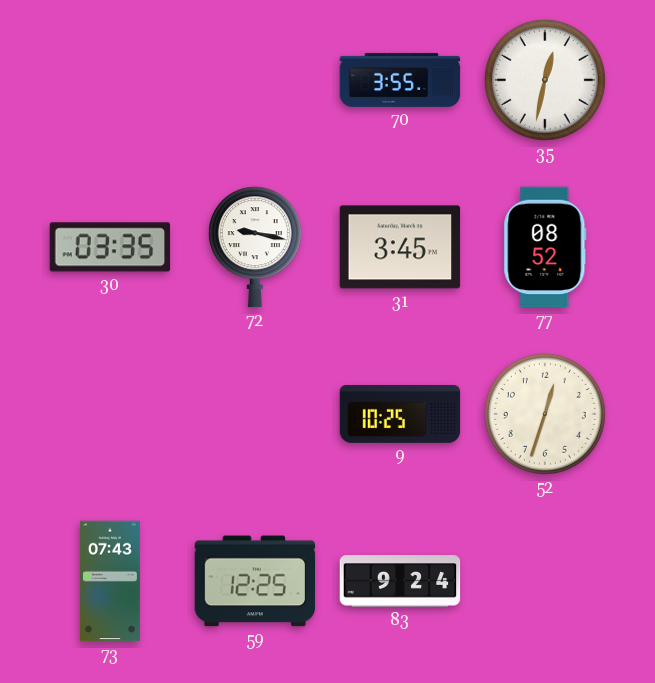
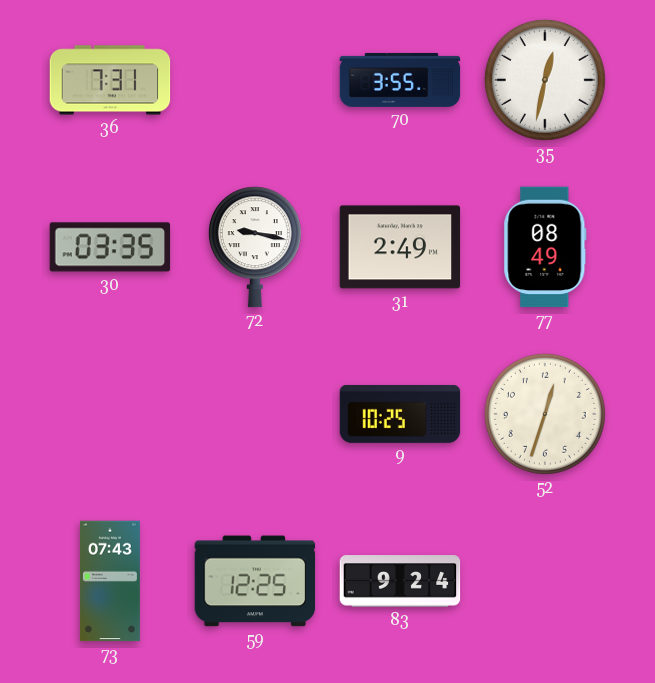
36: none -> 7:31
31: 3:45 -> 2:49
77: 08:52 -> 08:49
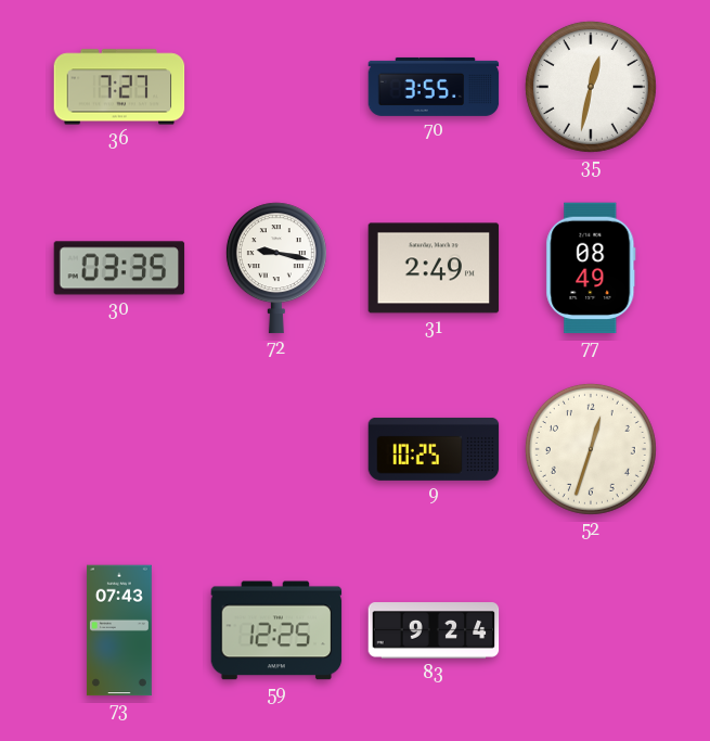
36: 7:31 -> 7:27
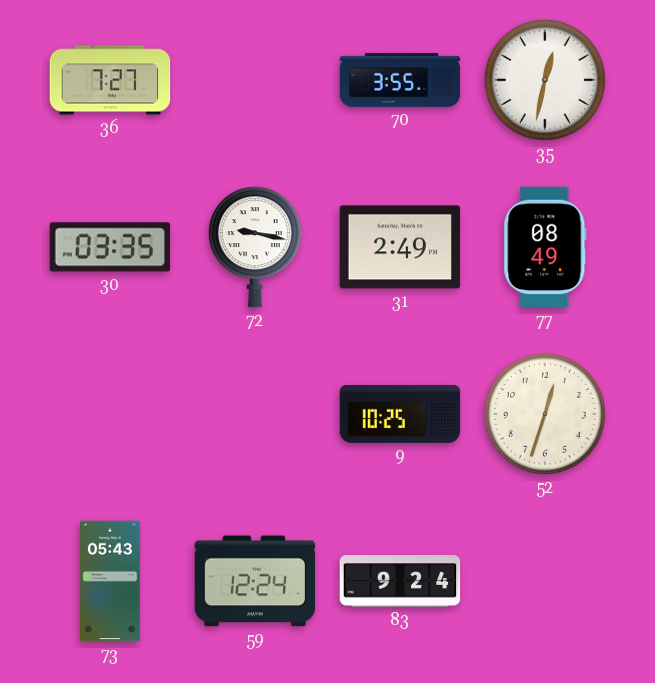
73: 07:43 -> 05:43
59: 12:25 -> 12:24
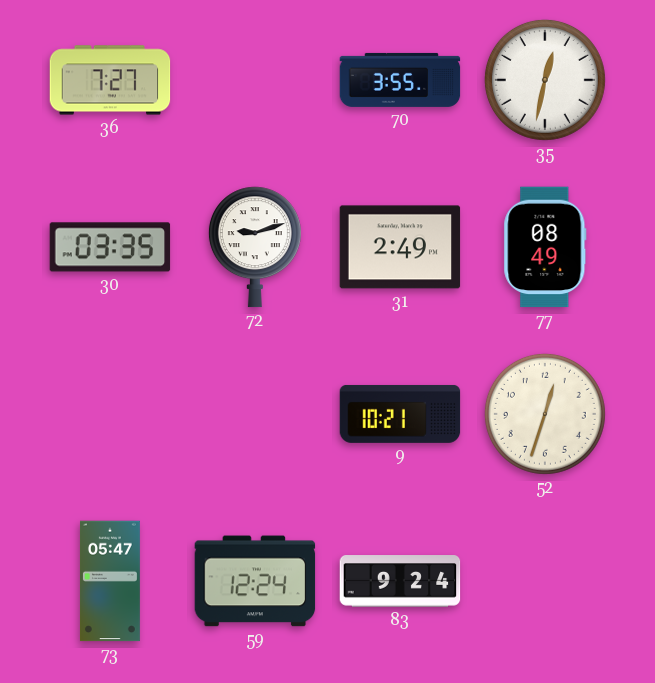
72: 9:17 -> 9:12
9: 10:25 -> 10:21
73: 05:43 -> 05:47
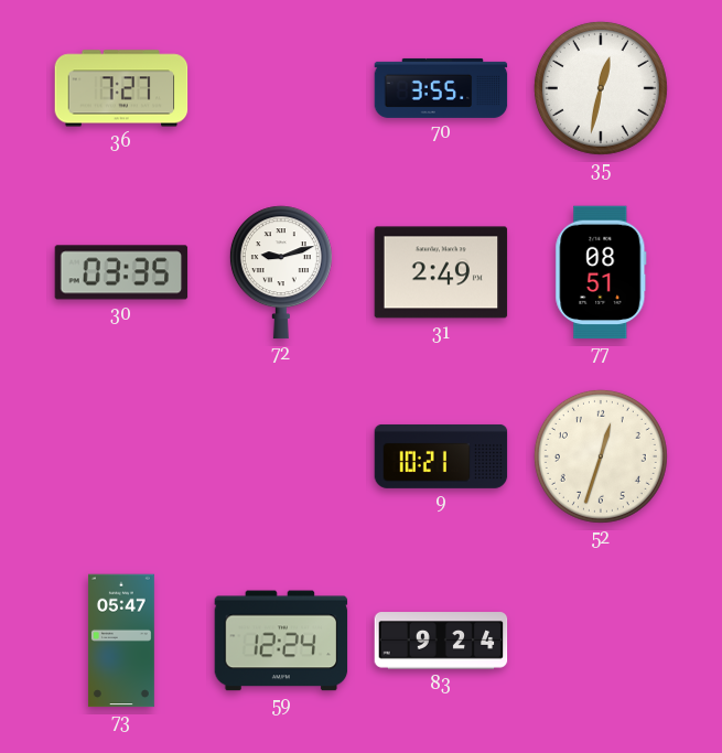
77: 08:49 -> 08:51
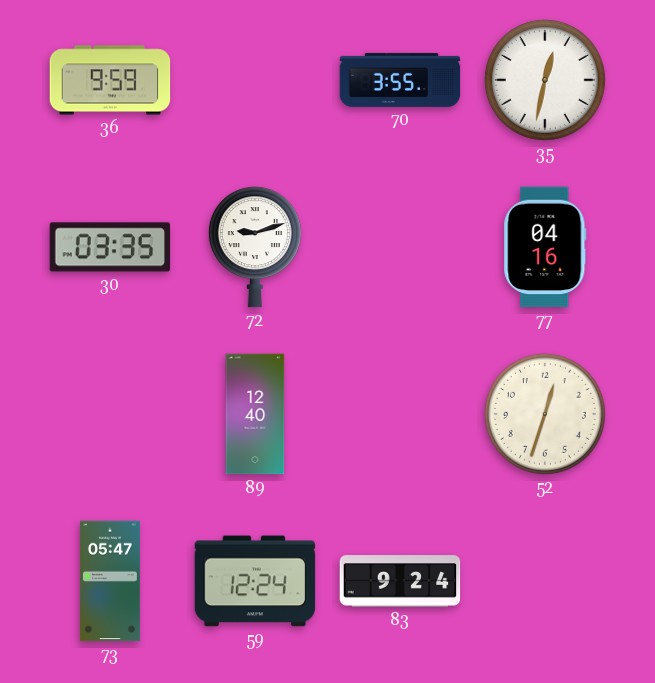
36: 7:27 -> 9:59
31: 2:49 -> none
77: 08:51 -> 04:16
89: none -> 12:40
9: 10:21 -> none
